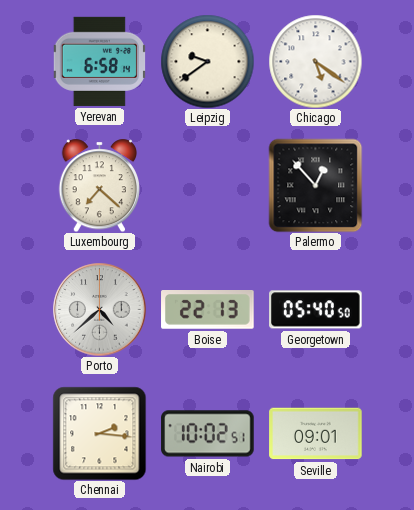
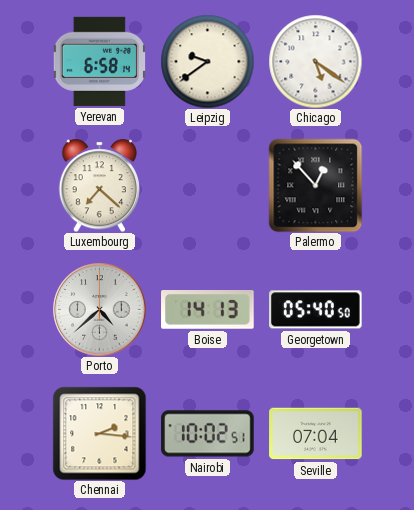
Boise: 22:13 -> 14:13
Seville: 09:01 -> 07:04
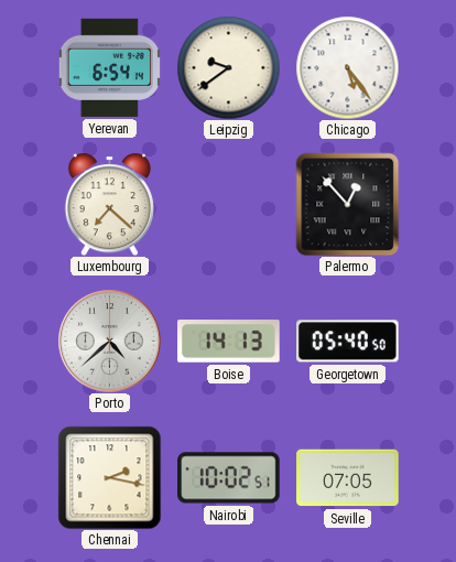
Yerevan: 6:58 -> 6:54
Chicago: 5:21 -> 5:24
Chennai: 2:16 -> 2:17
Seville: 07:04 -> 07:05
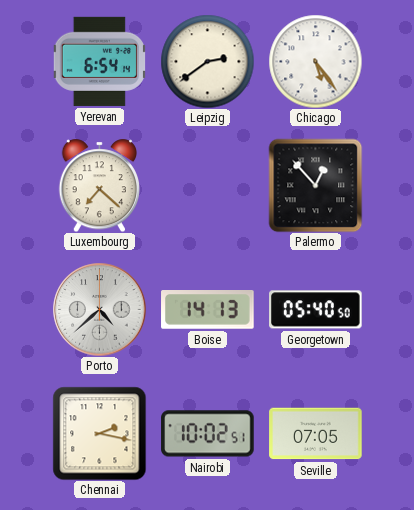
Leipzig: 9:39 -> 2:39
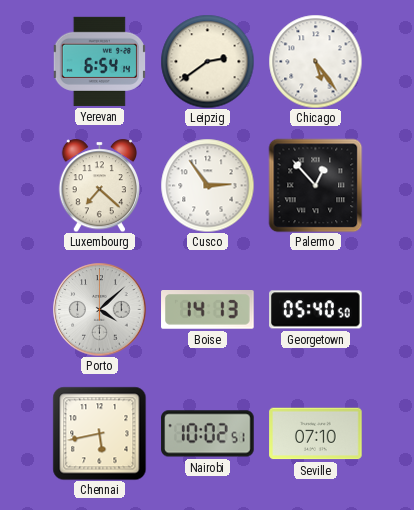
Cusco: none -> 2:54
Porto: 4:38 -> 4:08
Chennai: 2:17 -> 5:43
Seville: 07:05 -> 07:10
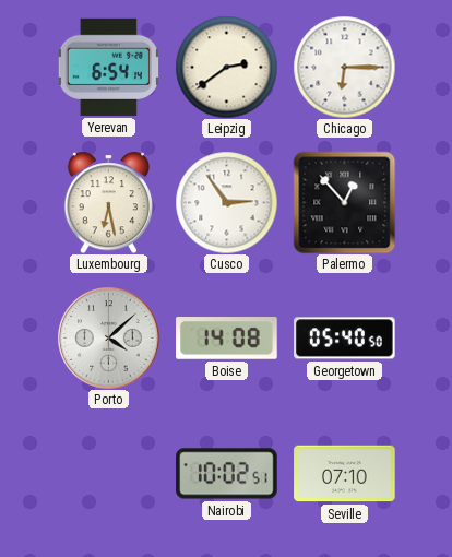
Chicago: 5:24 -> 6:15
Luxembourg: 7:22 -> 6:28
Boise: 14:13 -> 14:08
Chennai: 5:43 -> none
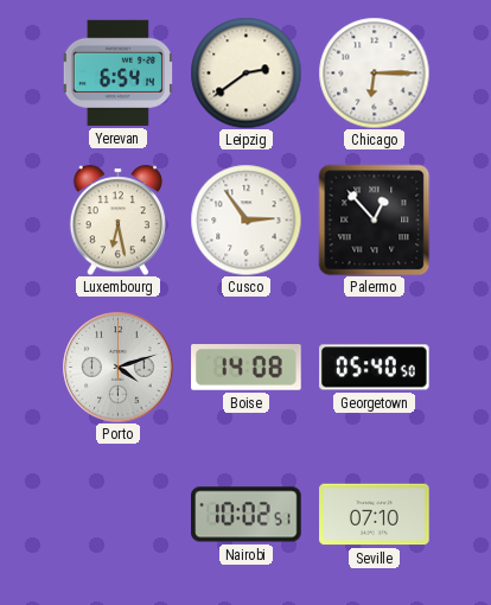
Porto: 4:08 -> 4:12
